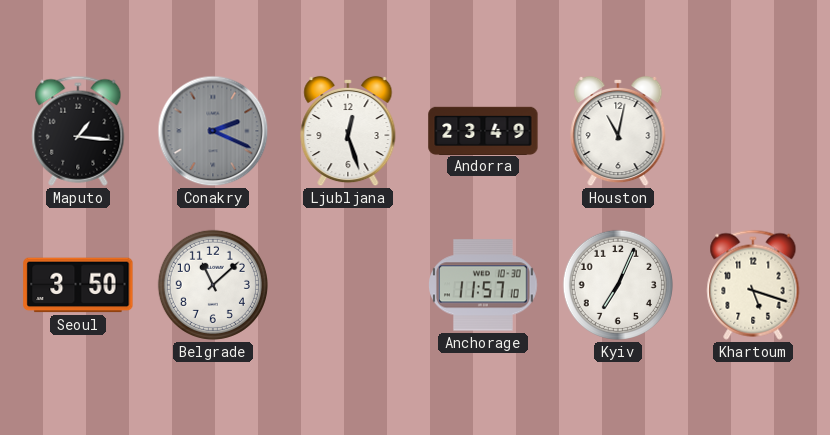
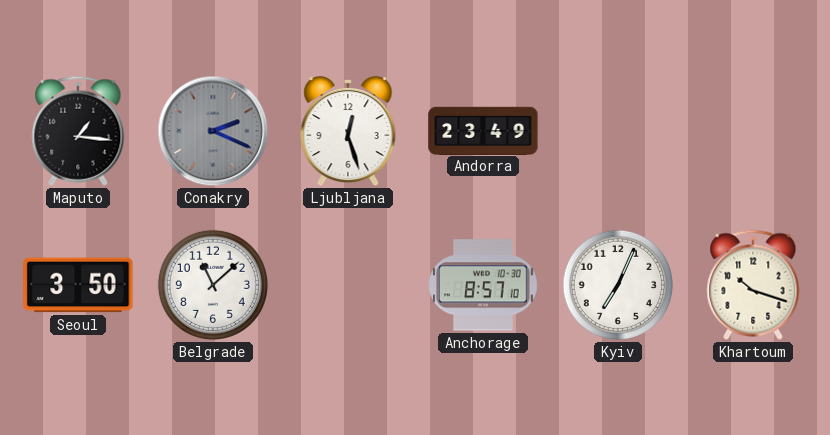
Houston: 11:02 -> none
Anchorage: 11:57 -> 8:57
Khartoum: 5:18 -> 10:18
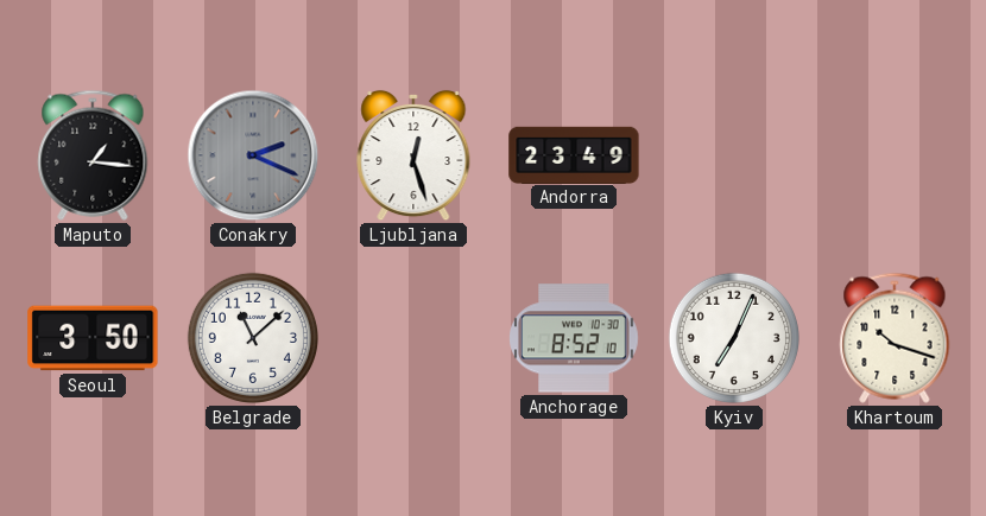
Anchorage: 8:57 -> 8:52
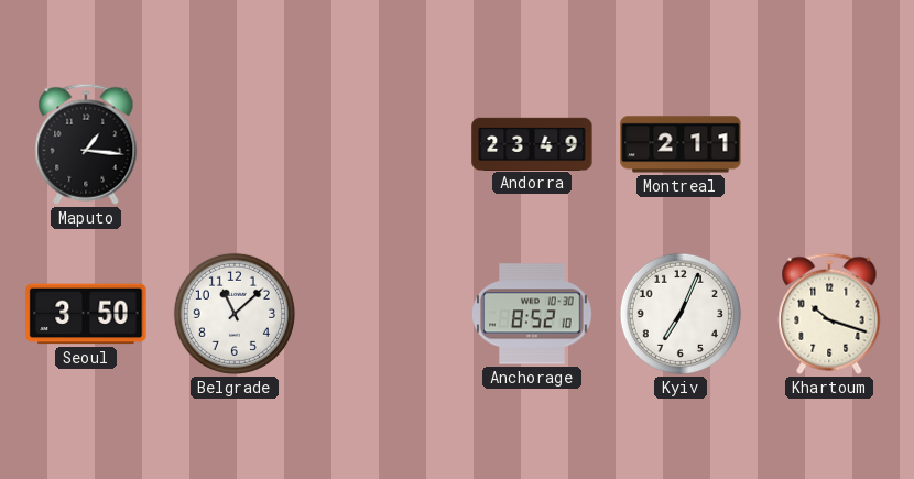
Conakry: 2:19 -> none
Ljubljana: 12:27 -> none
Montreal: none -> 2:11
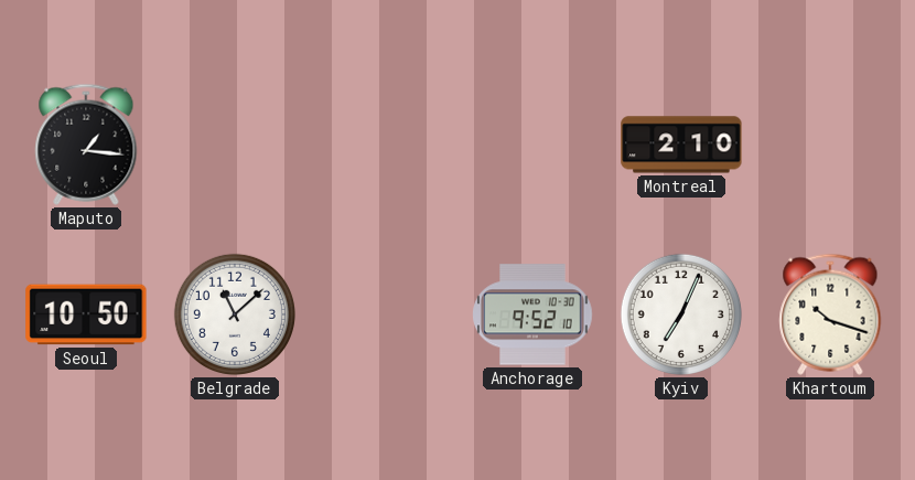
Andorra: 23:49 -> none
Montreal: 2:11 -> 2:10
Seoul: 3:50 -> 10:50
Anchorage: 8:52 -> 9:52
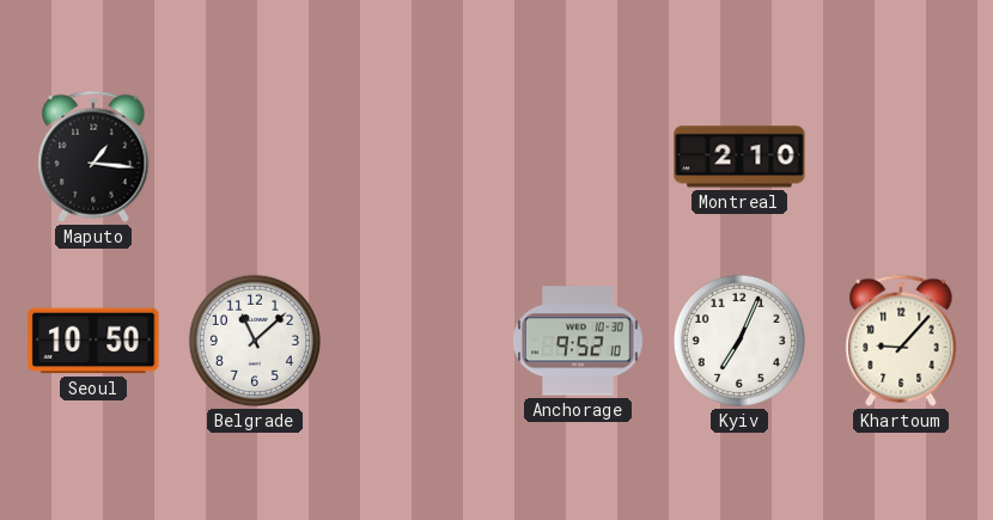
Khartoum: 10:18 -> 9:07
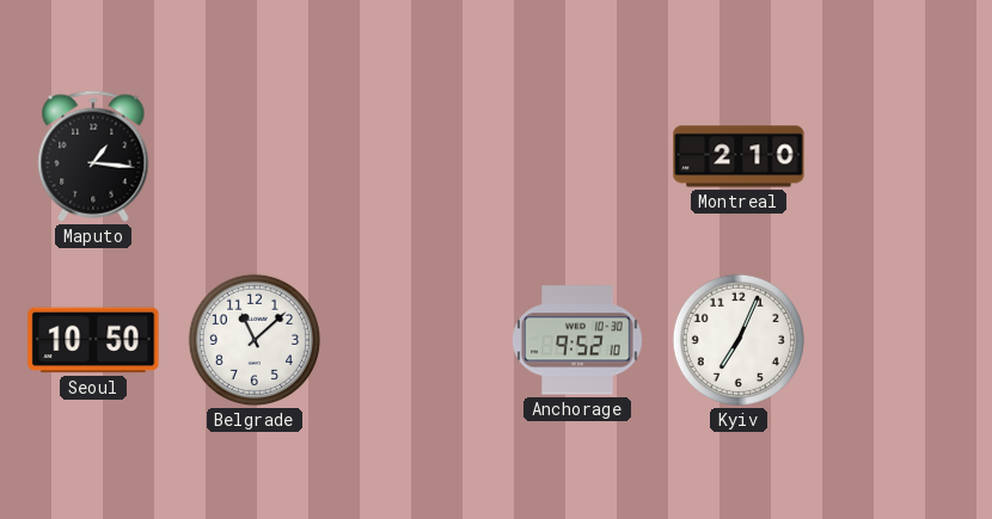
Khartoum: 9:07 -> none
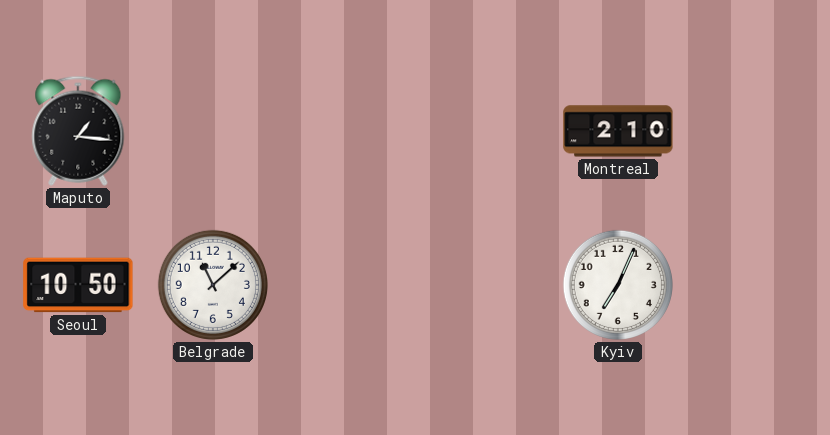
Anchorage: 9:52 -> none
